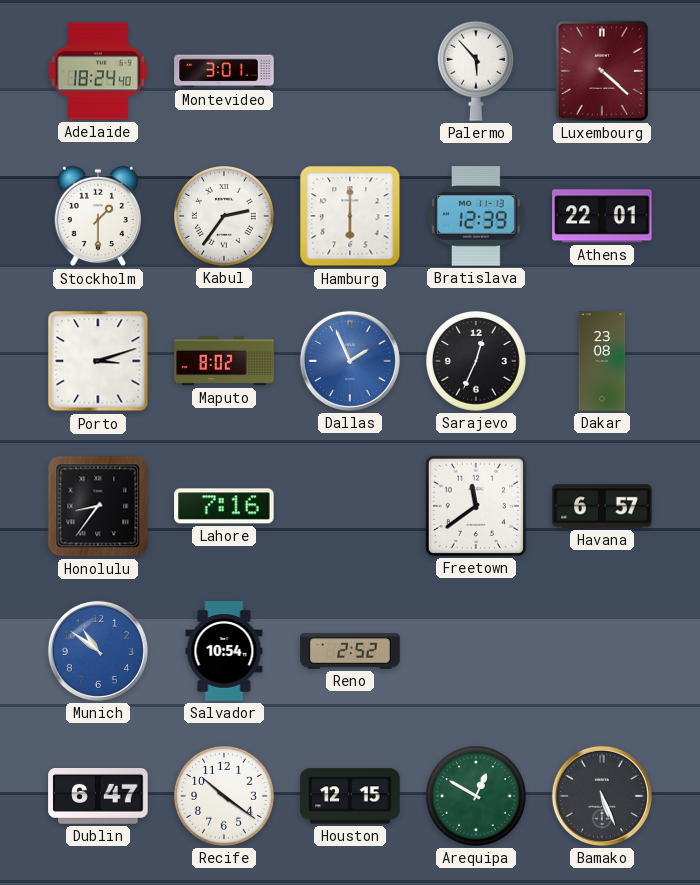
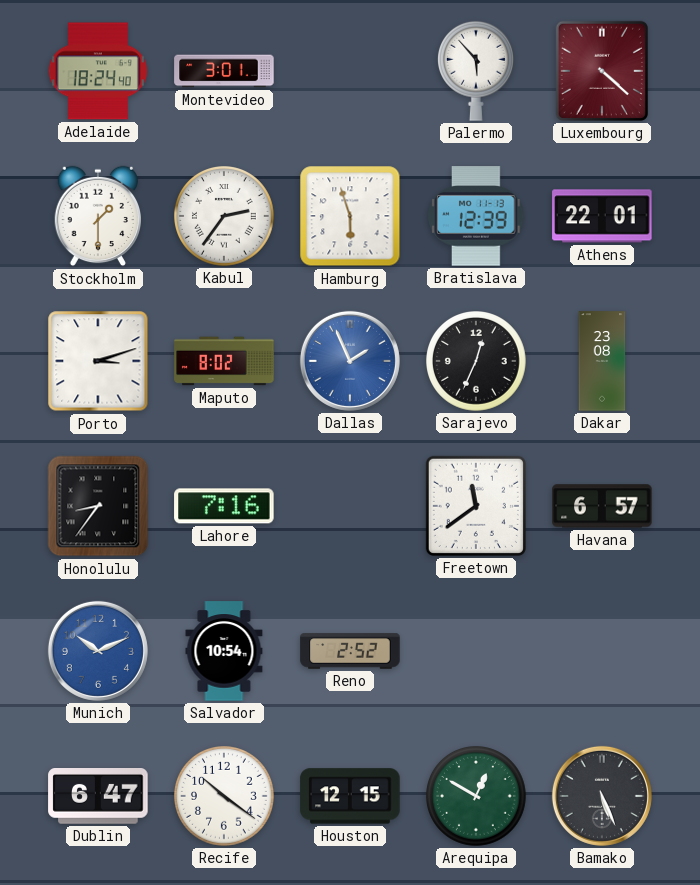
Hamburg: 6:00 -> 5:57
Munich: 10:51 -> 10:11
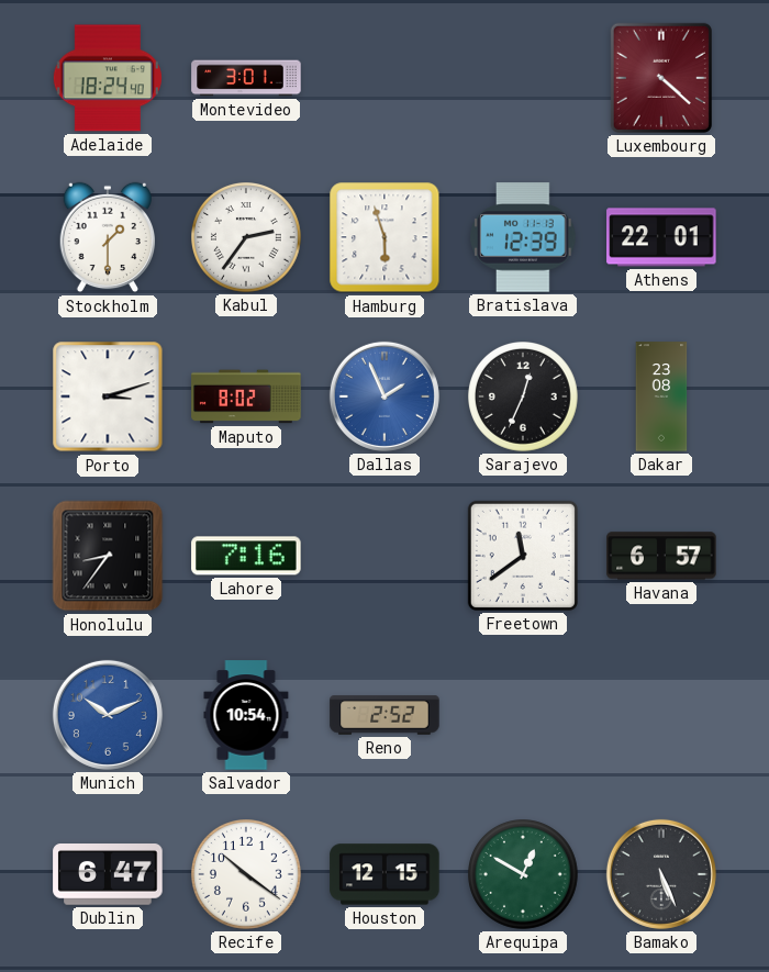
Palermo: 5:53 -> none
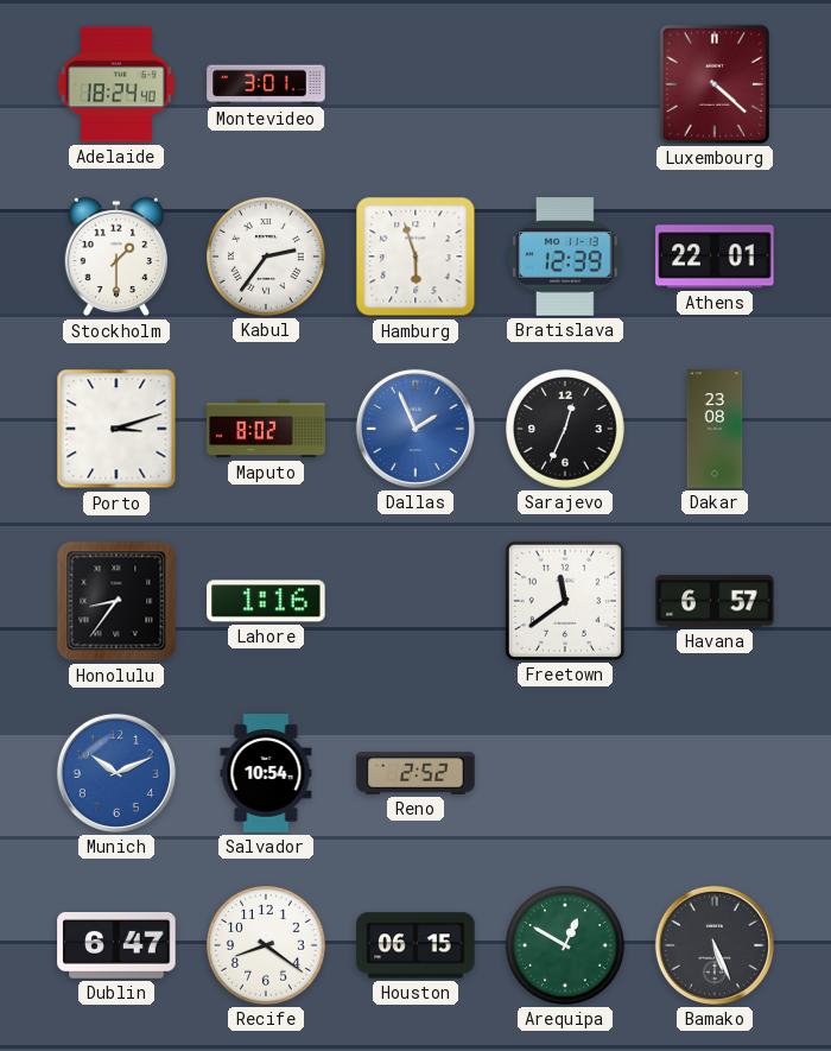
Lahore: 7:16 -> 1:16
Recife: 10:21 -> 8:21
Houston: 12:15 -> 06:15
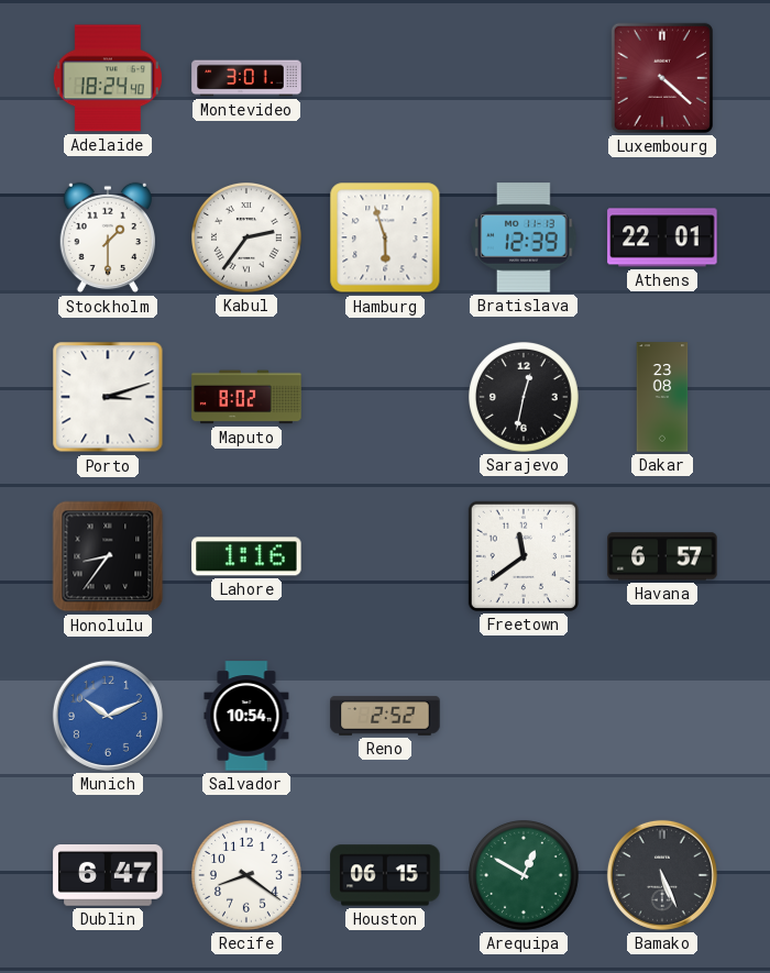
Dallas: 1:56 -> none
Sarajevo: 12:34 -> 12:32
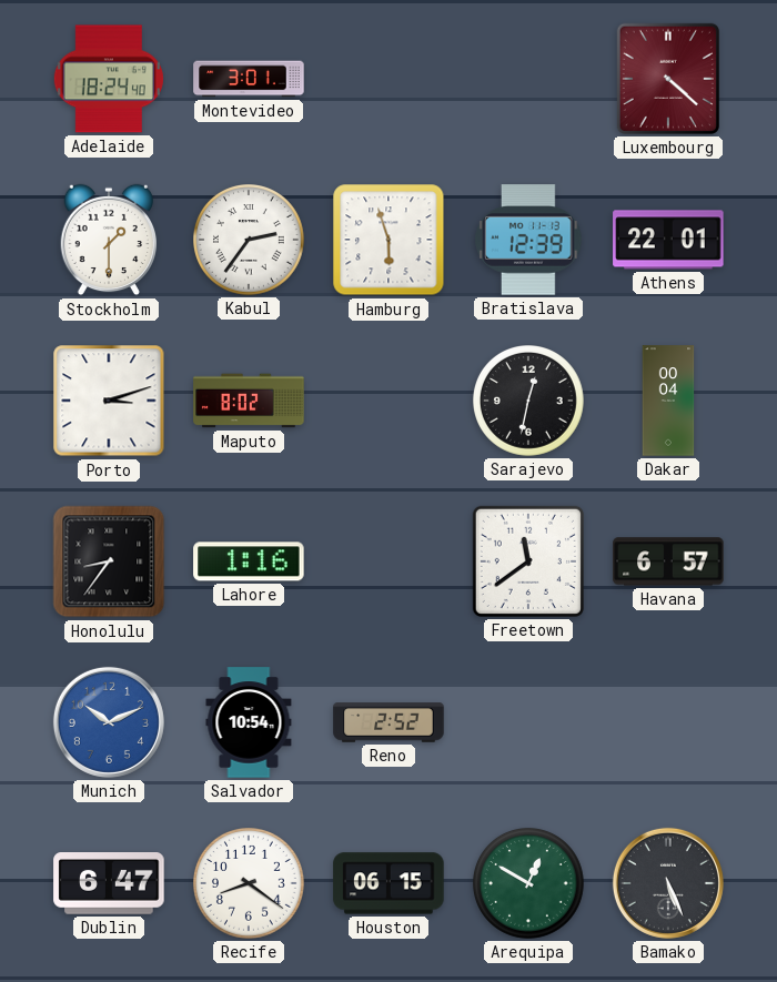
Dakar: 23:08 -> 00:04
